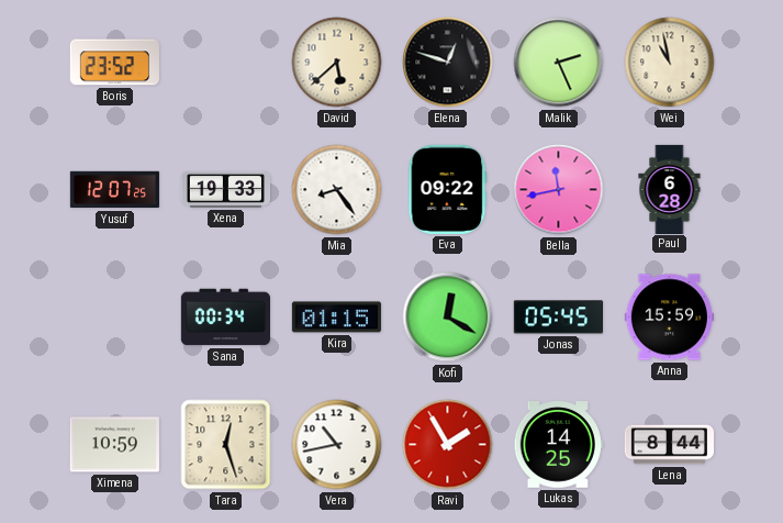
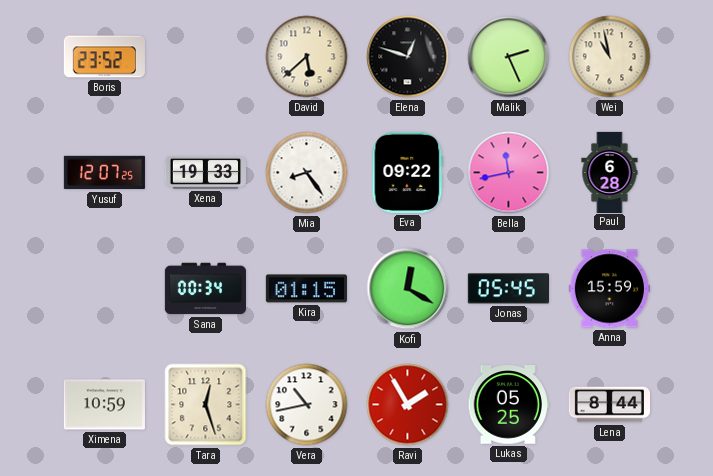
Lukas: 14:25 -> 05:25
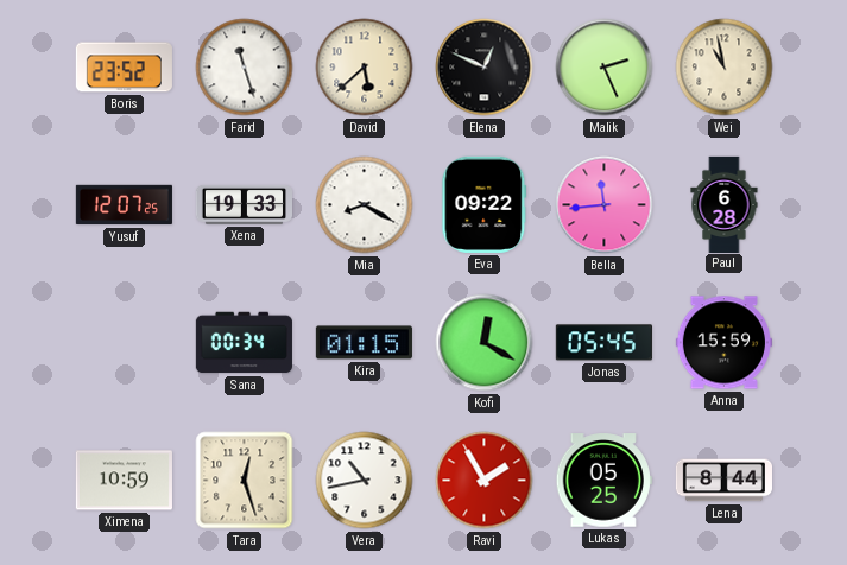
Farid: none -> 11:27
Elena: 12:48 -> 12:49
Mia: 8:24 -> 8:20
Bella: 11:43 -> 11:44
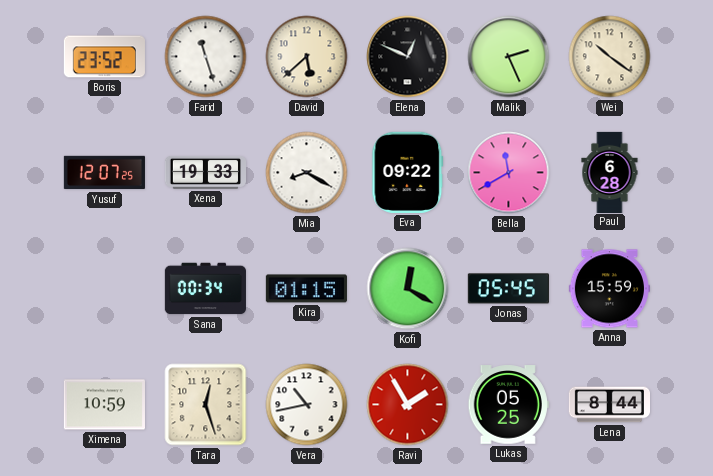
Wei: 10:58 -> 10:21
Bella: 11:44 -> 11:40
